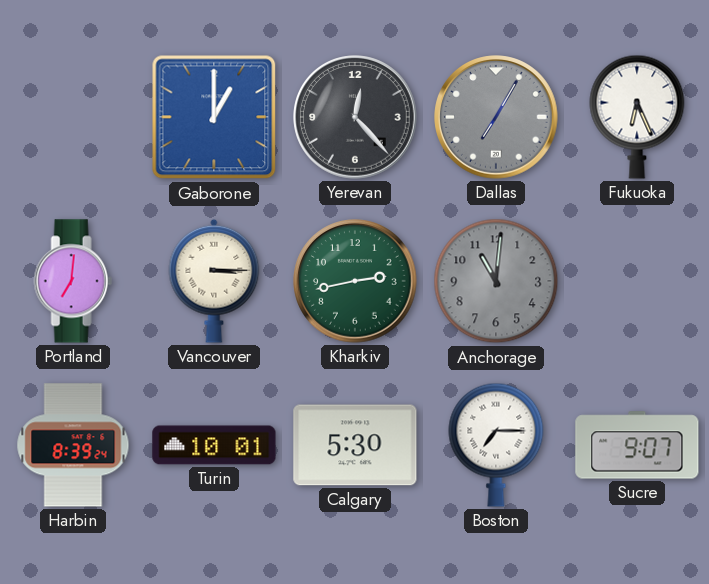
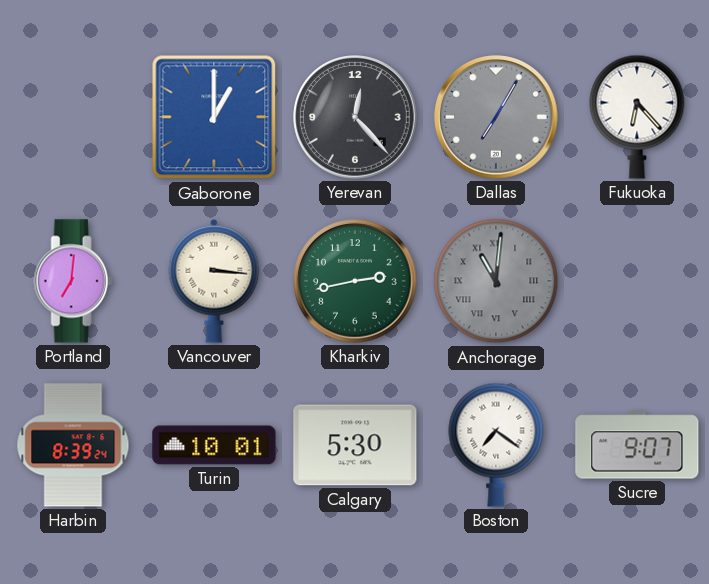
Fukuoka: 6:26 -> 6:23
Vancouver: 3:15 -> 3:16
Anchorage numerals: Arabic -> Roman
Boston: 7:15 -> 7:21
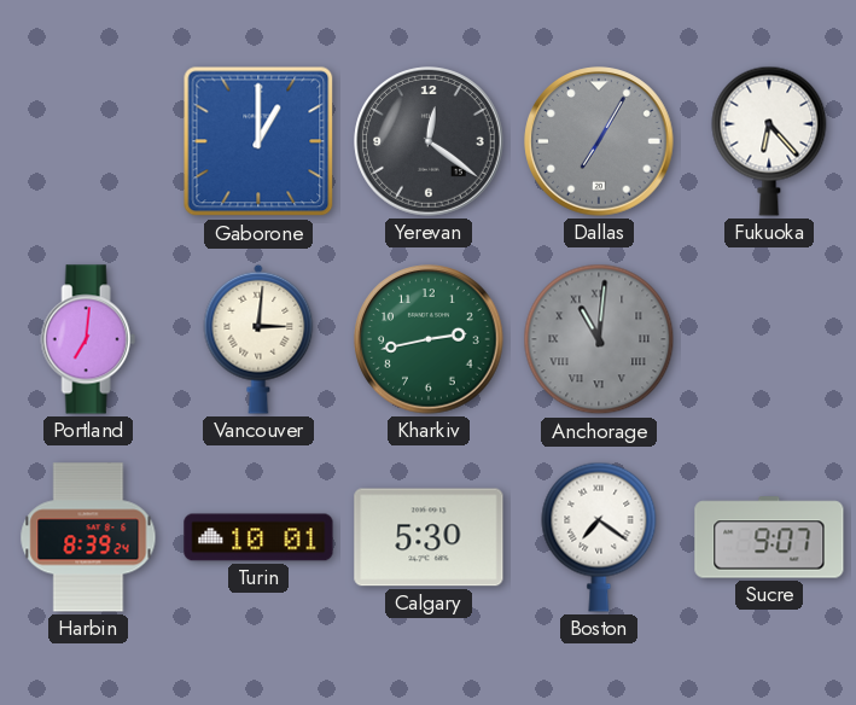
Yerevan: 12:23 -> 12:21
Vancouver: 3:16 -> 3:01
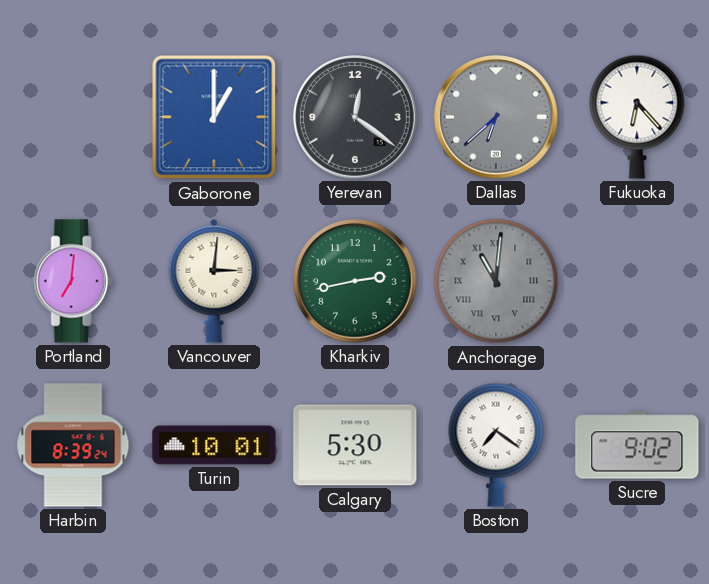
Dallas: 7:05 -> 6:38
Sucre: 9:07 -> 9:02
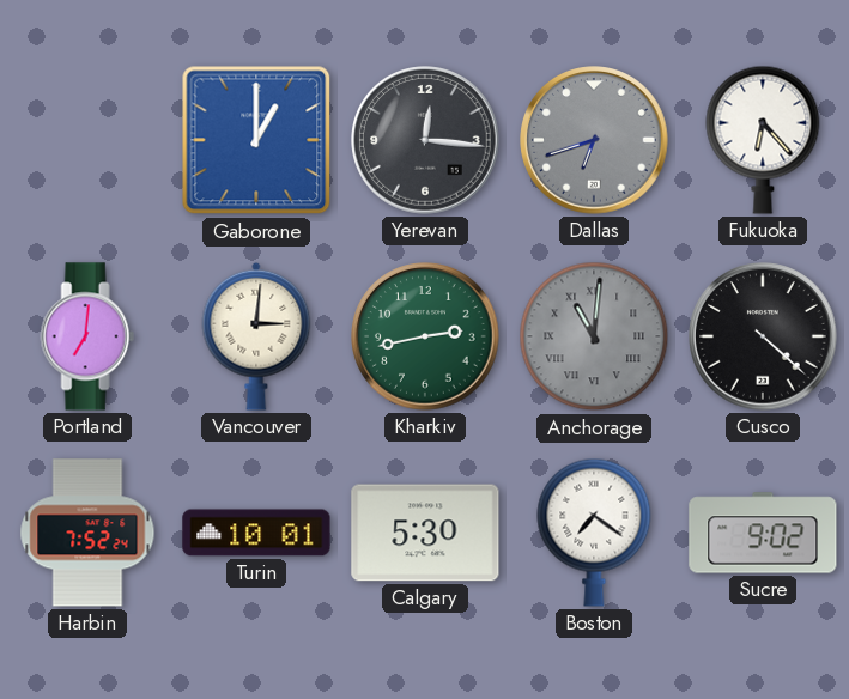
Yerevan: 12:21 -> 12:16
Dallas: 6:38 -> 6:42
Cusco: none -> 4:22
Harbin: 8:39 -> 7:52
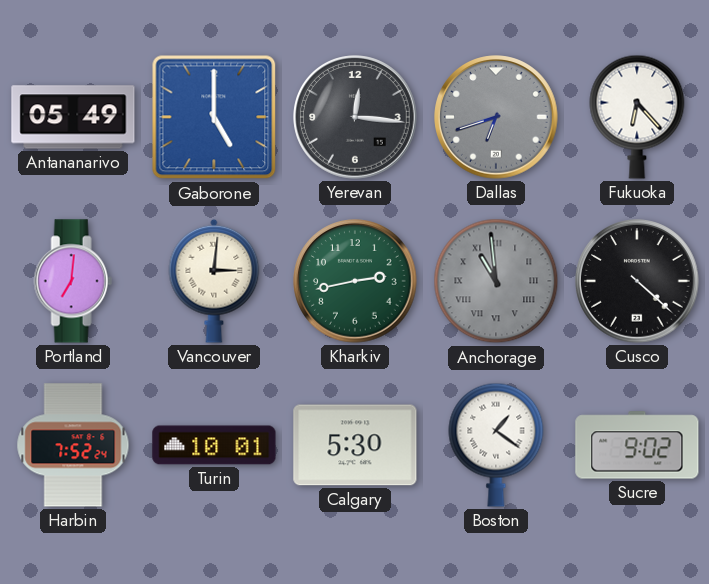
Antananarivo: none -> 05:49
Gaborone: 1:00 -> 5:00
Anchorage: 11:01 -> 10:59
Boston: 7:21 -> 1:21
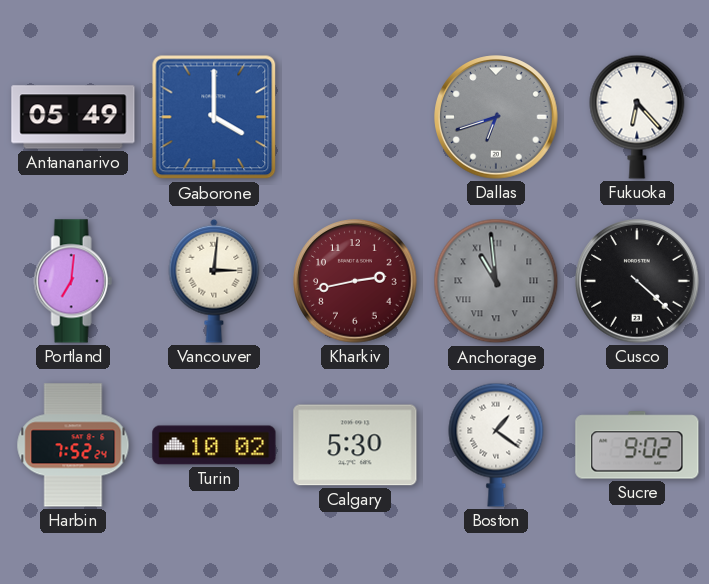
Gaborone: 5:00 -> 4:00
Yerevan: 12:16 -> none
Kharkiv dial: green -> burgundy
Turin: 10:01 -> 10:02
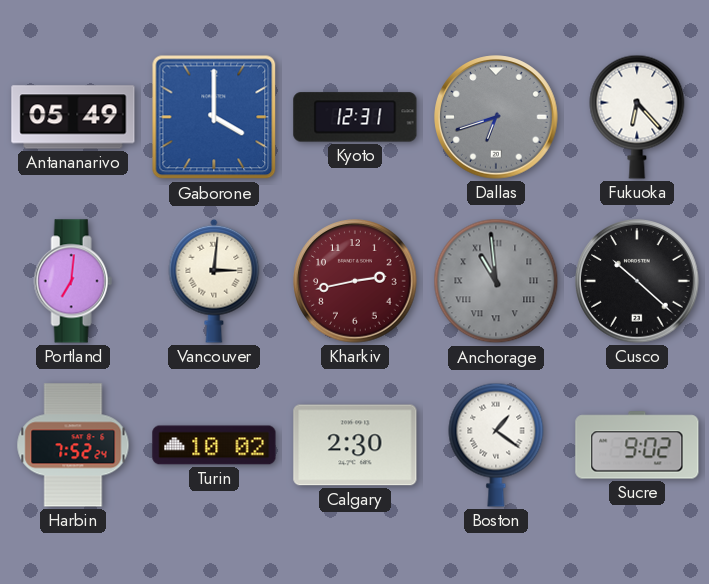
Kyoto: none -> 12:31
Cusco: 4:22 -> 10:22
Calgary: 5:30 -> 2:30
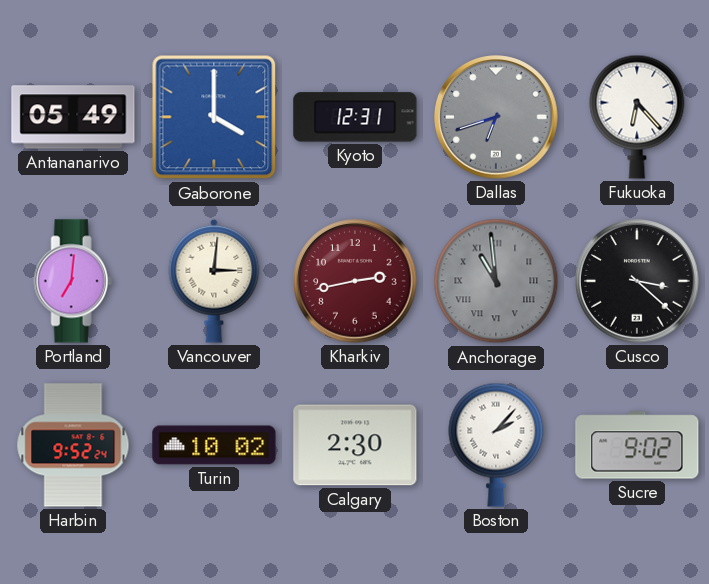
Cusco: 10:22 -> 3:22
Harbin: 7:52 -> 9:52
Boston: 1:21 -> 2:07
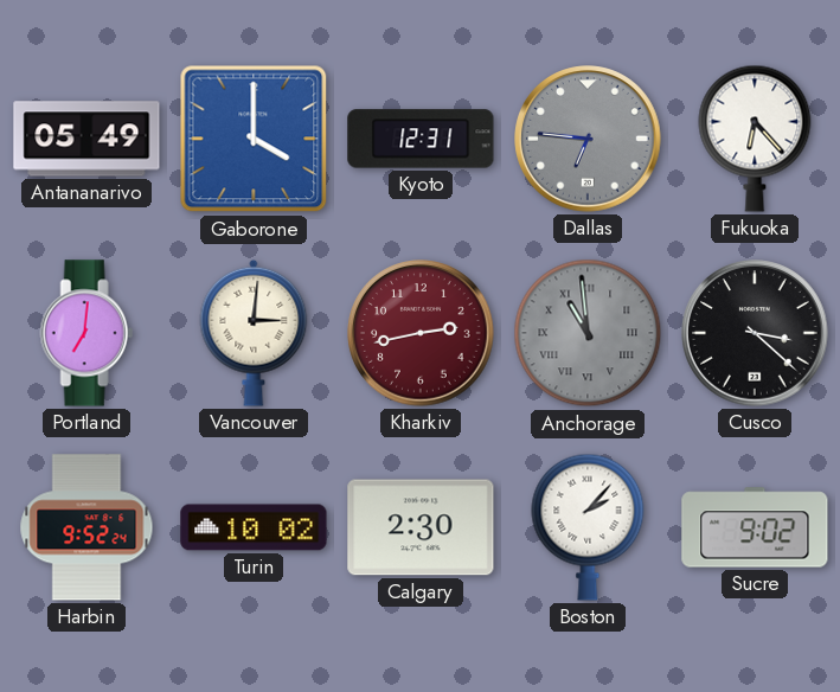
Dallas: 6:42 -> 6:46
